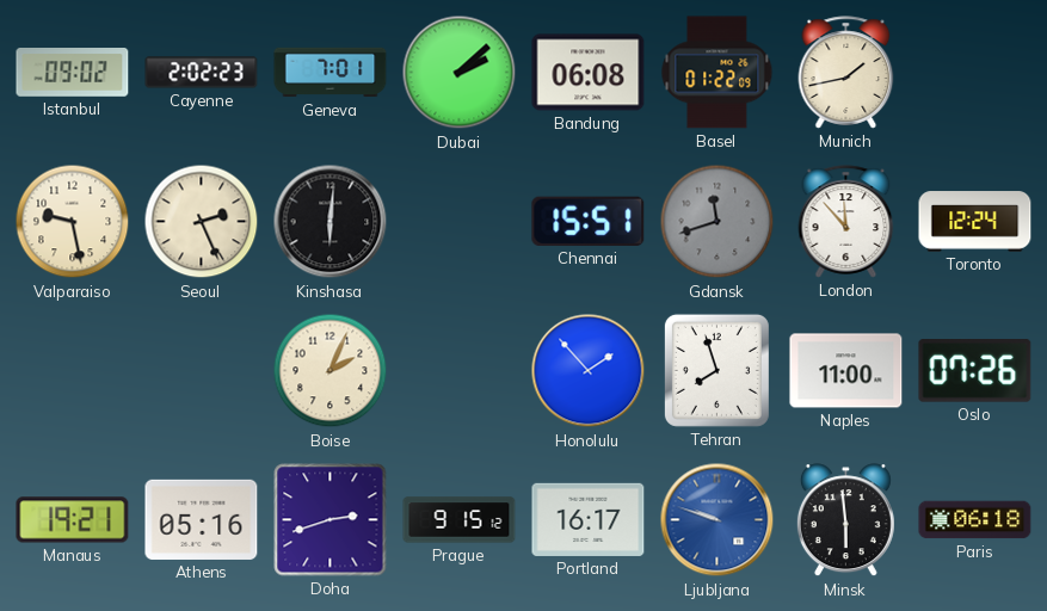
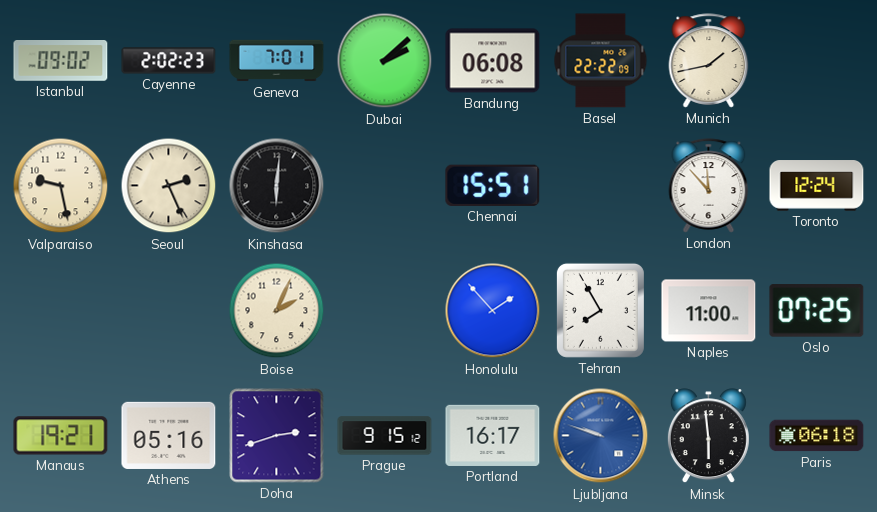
Basel: 01:22 -> 22:22
Gdansk: 11:42 -> none
Tehran: 7:57 -> 7:55
Oslo: 07:26 -> 07:25
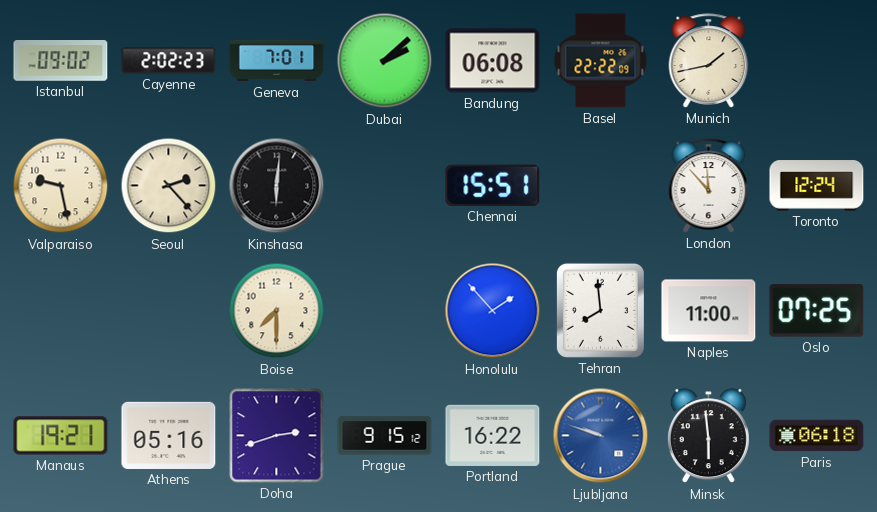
Seoul: 2:26 -> 2:23
Boise: 2:04 -> 7:30
Tehran: 7:55 -> 7:59
Portland: 16:17 -> 16:22
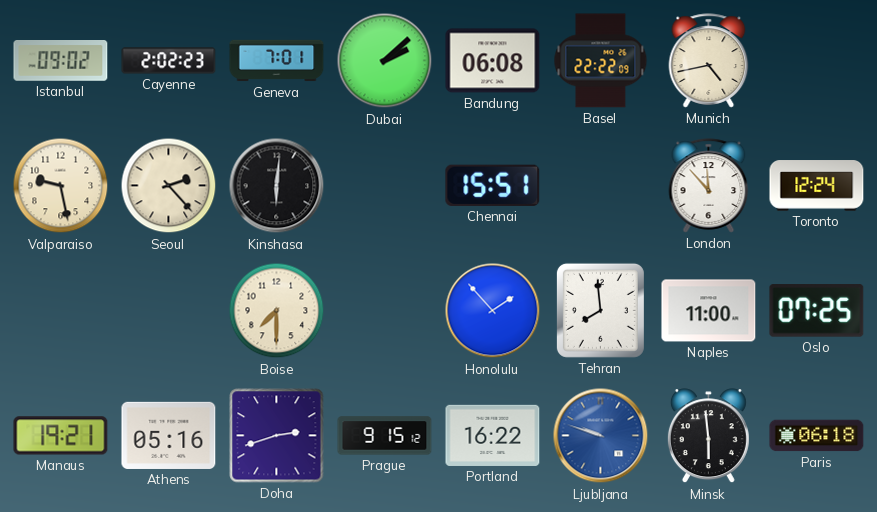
Munich: 1:43 -> 4:43
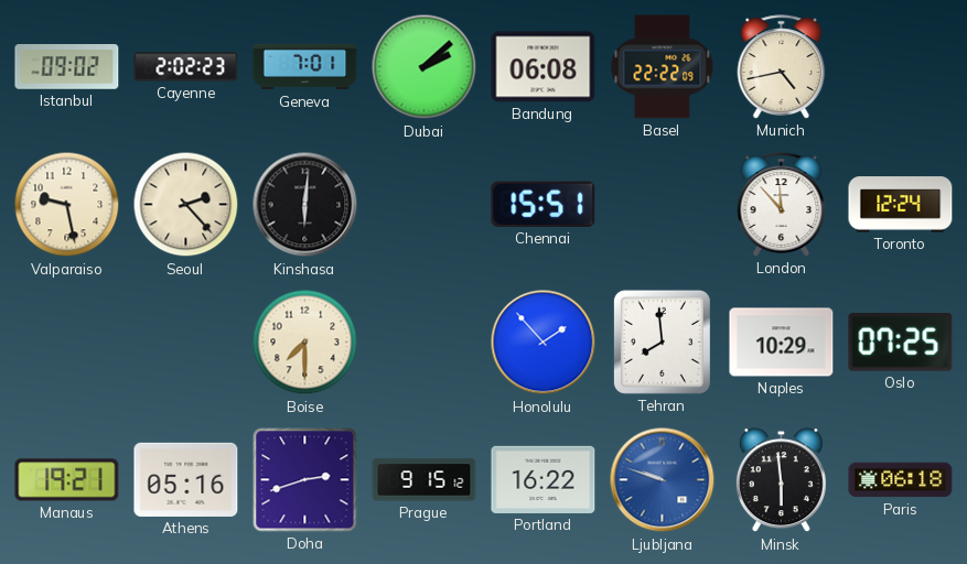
Naples: 11:00 -> 10:29
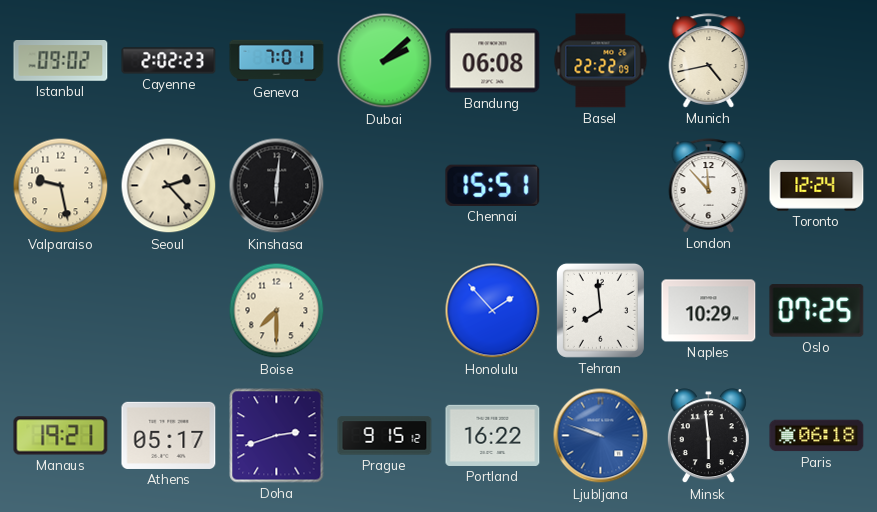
Athens: 05:16 -> 05:17
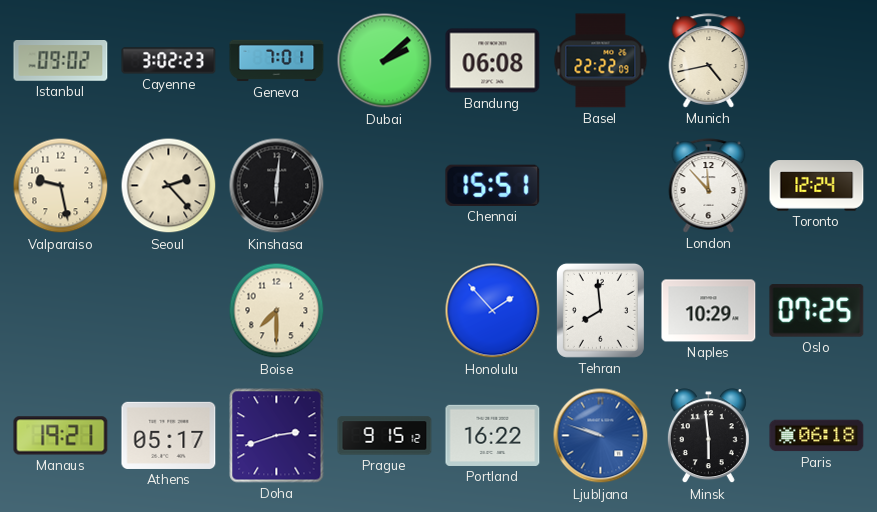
Cayenne: 2:02 -> 3:02
